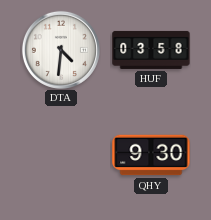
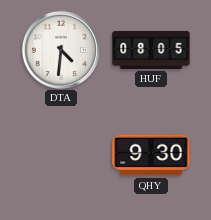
HUF: 03:58 -> 08:05
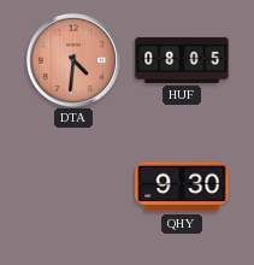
DTA dial: white -> salmon
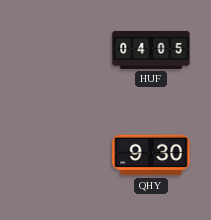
DTA: 4:31 -> none
HUF: 08:05 -> 04:05
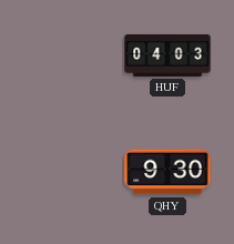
HUF: 04:05 -> 04:03
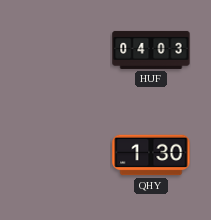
QHY: 9:30 -> 1:30
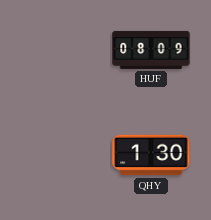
HUF: 04:03 -> 08:09
